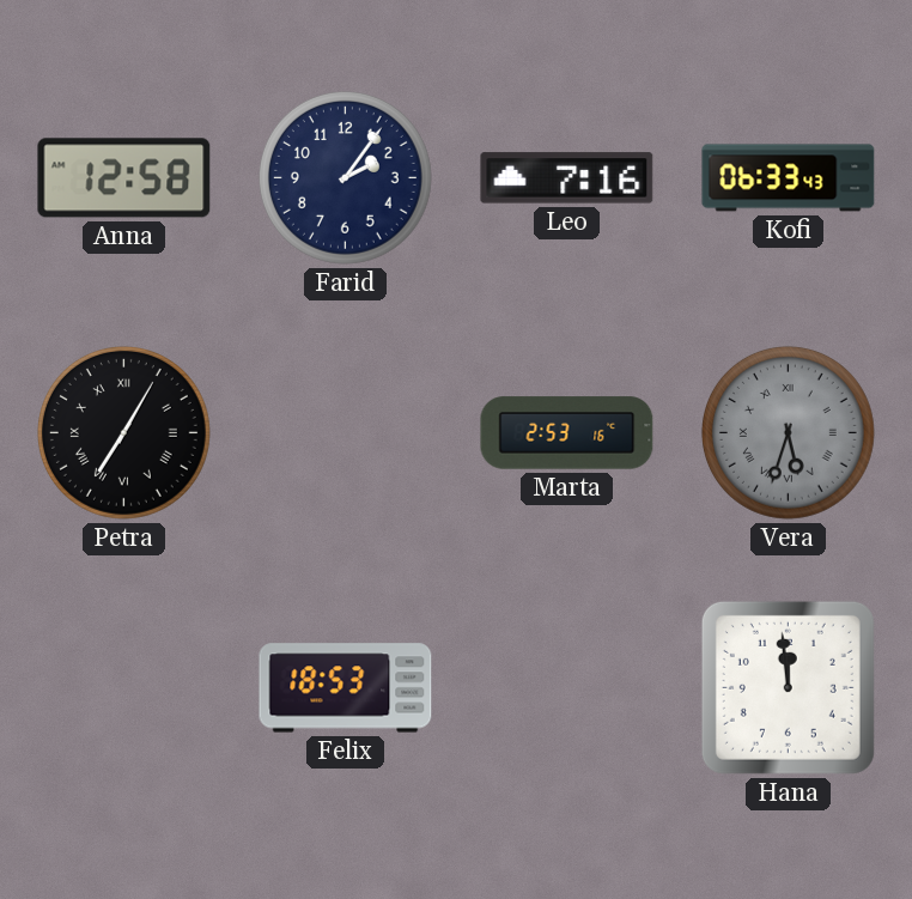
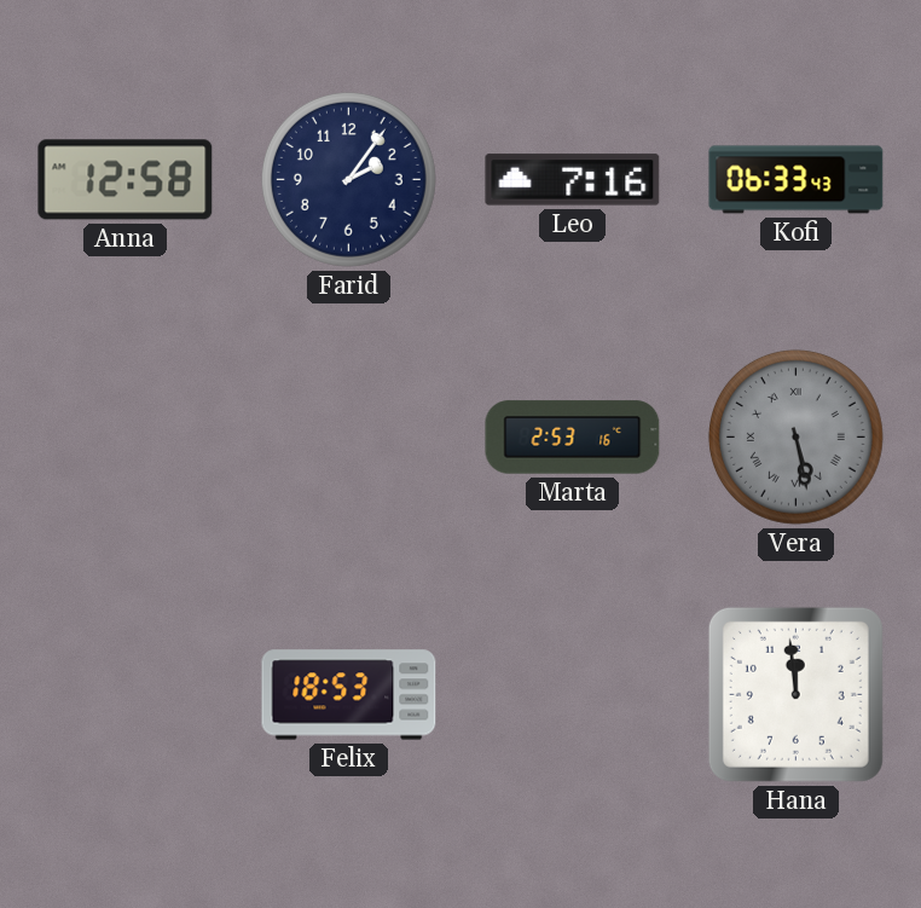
Petra: 7:05 -> none
Vera: 5:33 -> 5:28
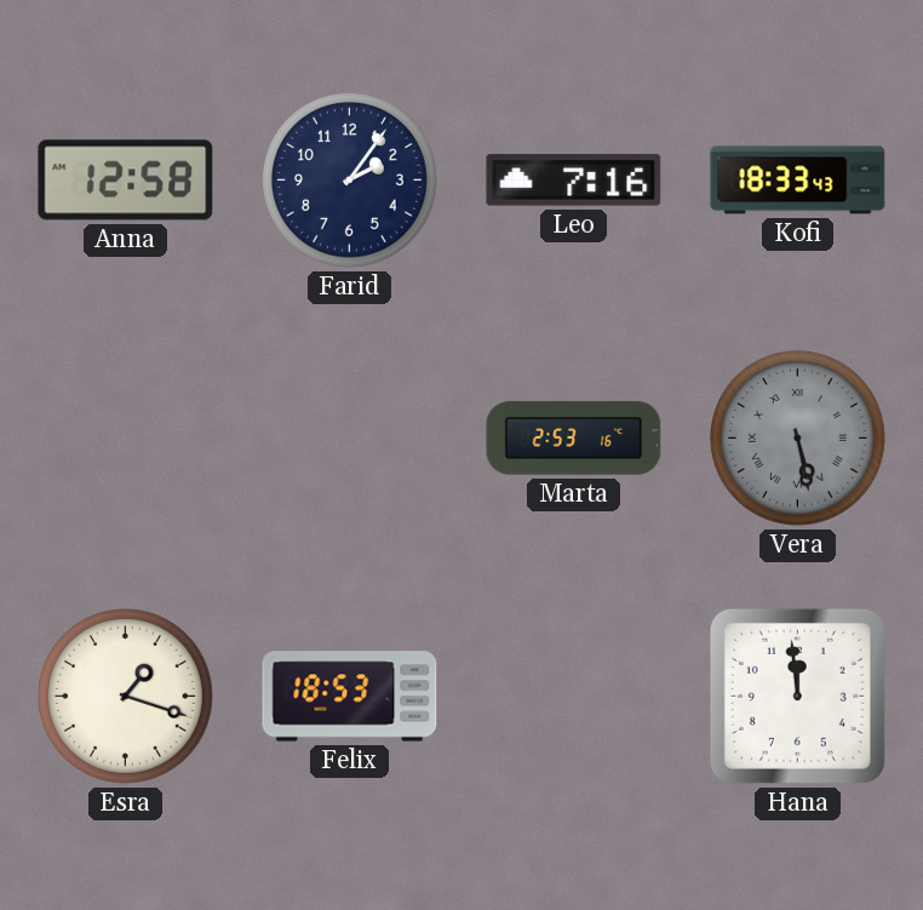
Kofi: 06:33 -> 18:33
Esra: none -> 1:18
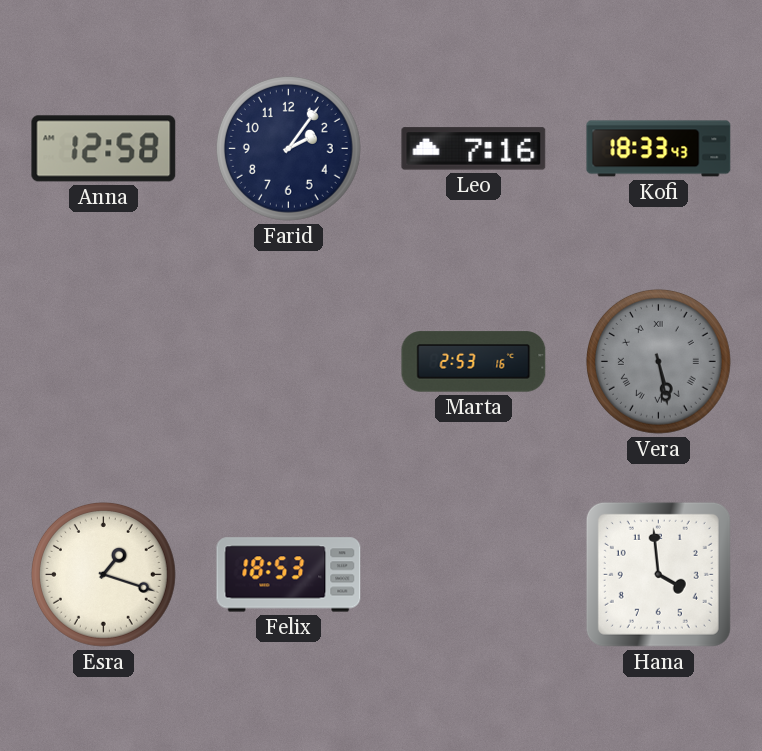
Hana: 11:59 -> 3:59
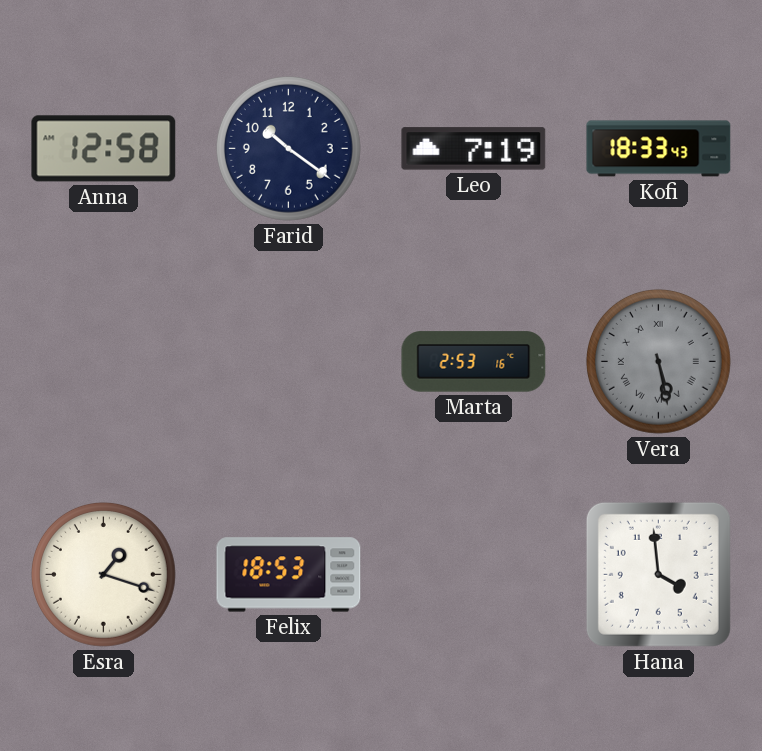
Farid: 2:06 -> 10:21
Leo: 7:16 -> 7:19
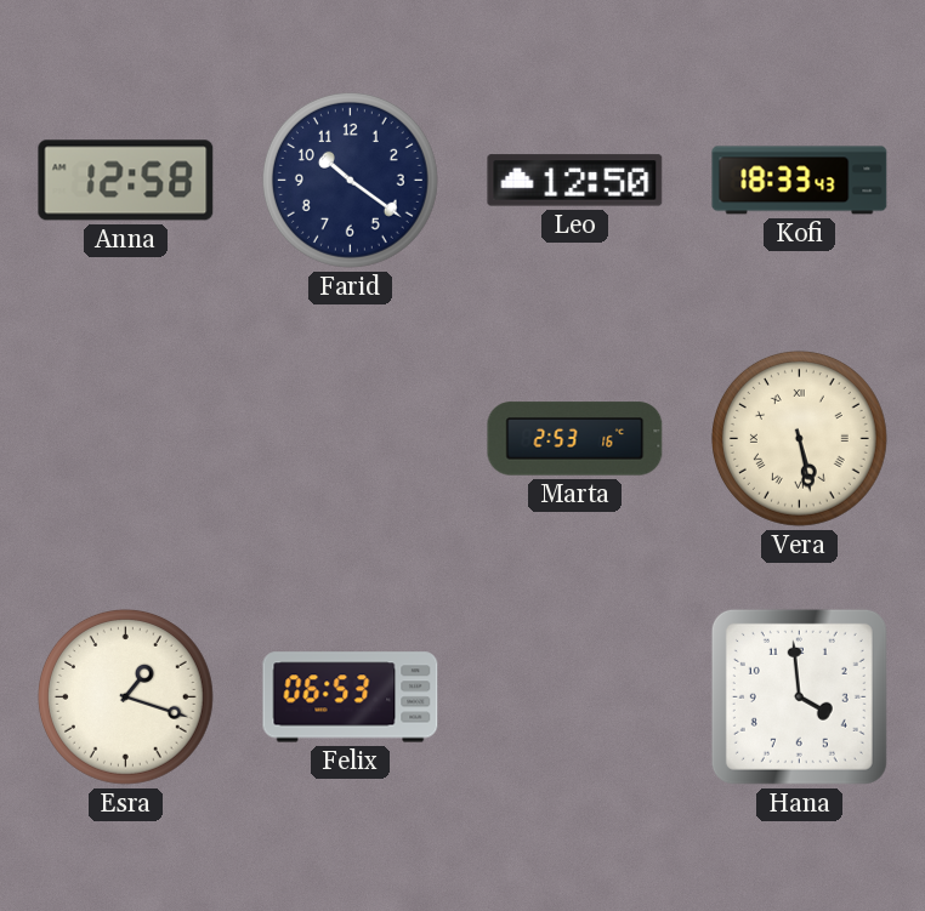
Leo: 7:19 -> 12:50
Vera dial: grey -> cream
Felix: 18:53 -> 06:53
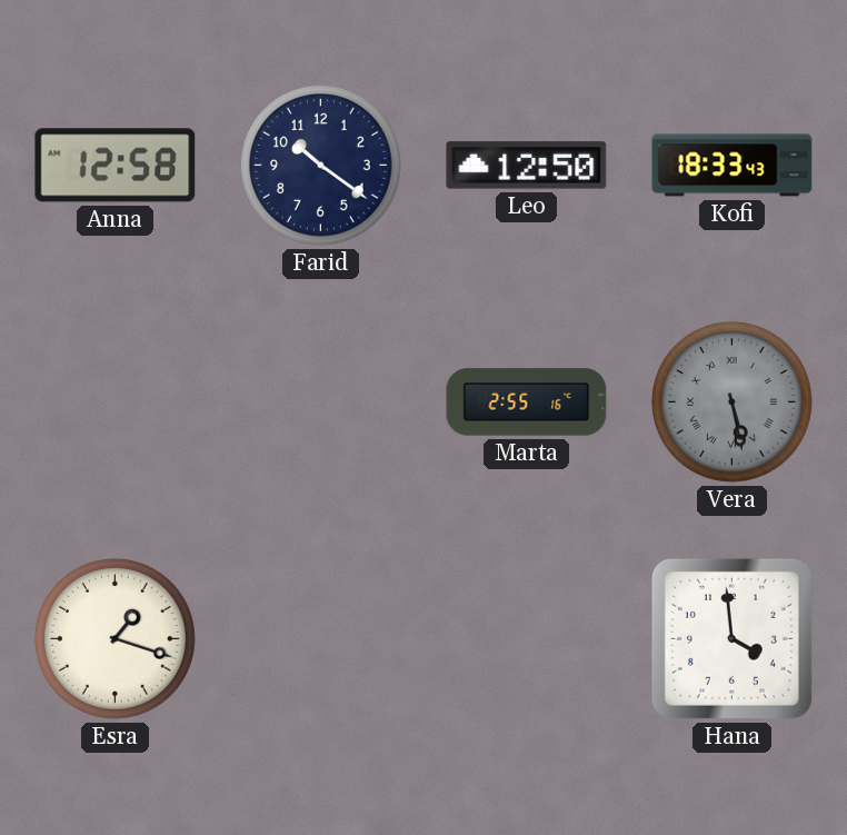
Marta: 2:53 -> 2:55
Vera dial: cream -> grey
Felix: 06:53 -> none
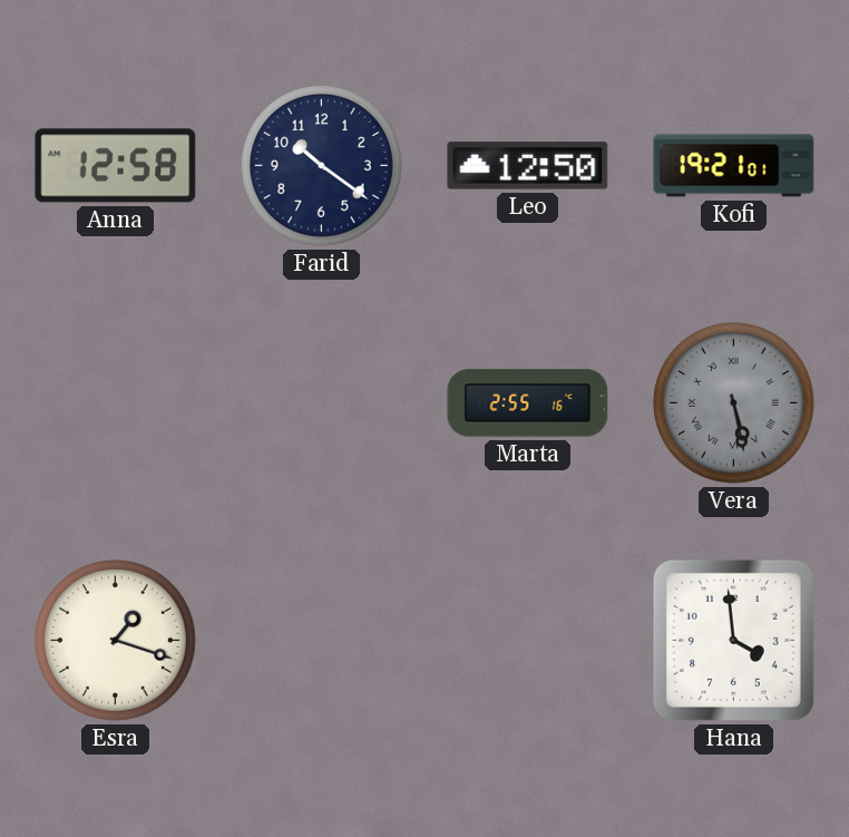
Kofi: 18:33 -> 19:21
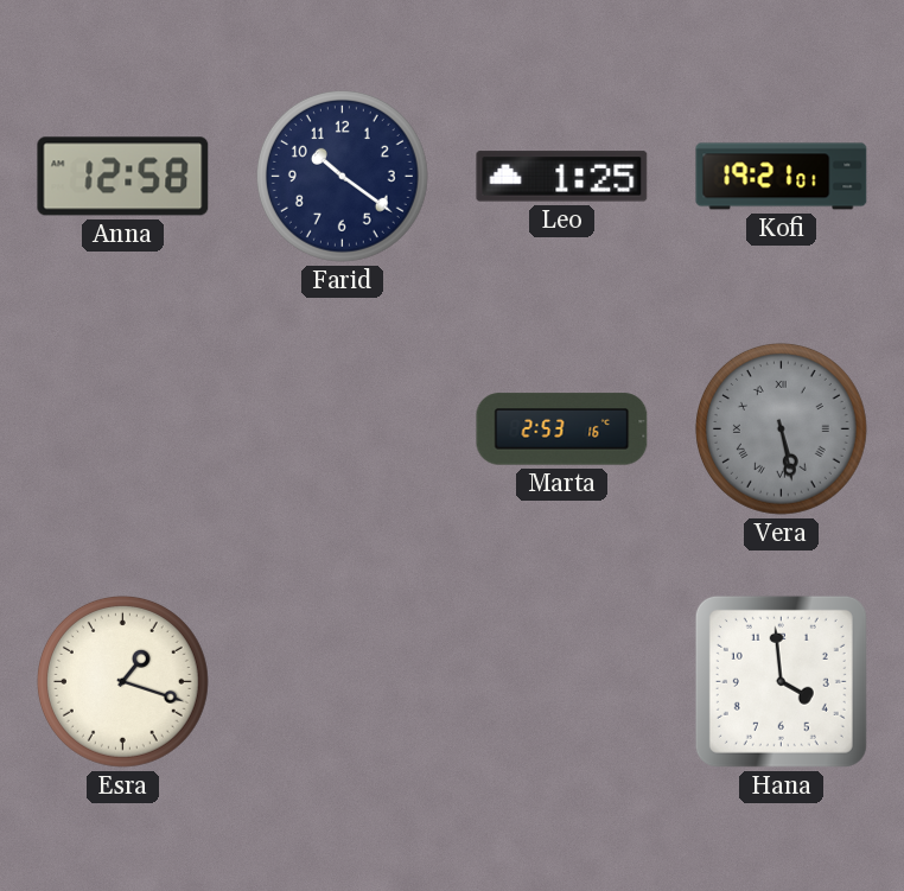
Leo: 12:50 -> 1:25
Marta: 2:55 -> 2:53
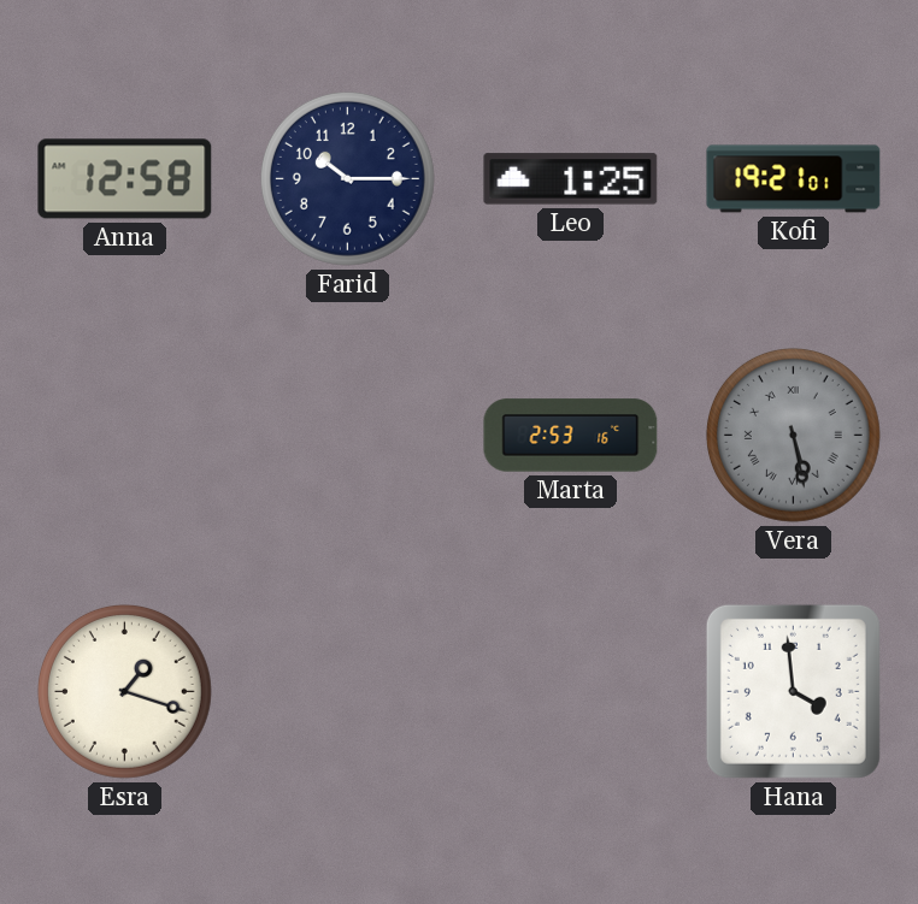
Farid: 10:21 -> 10:15
